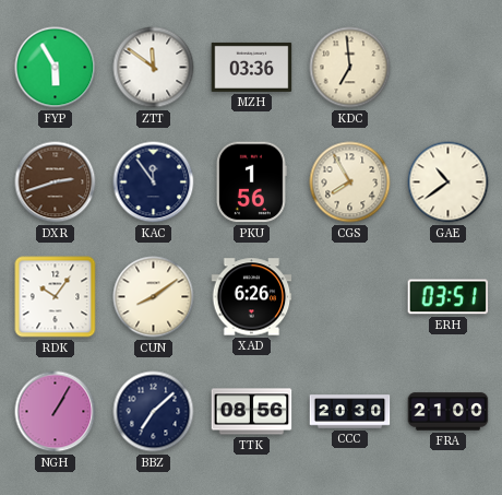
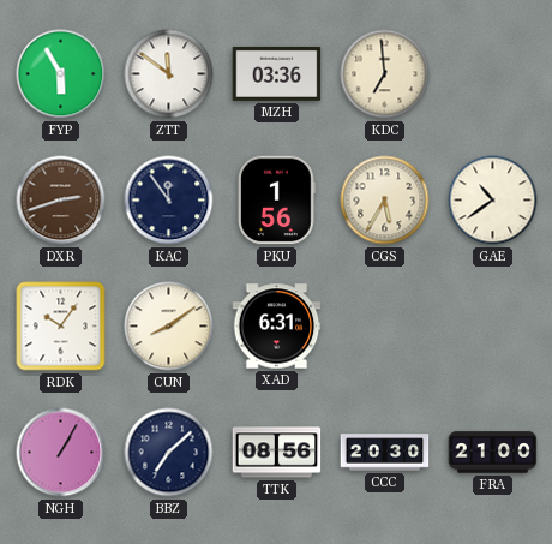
CGS: 7:55 -> 5:35
XAD: 6:26 -> 6:31
ERH: 03:51 -> none
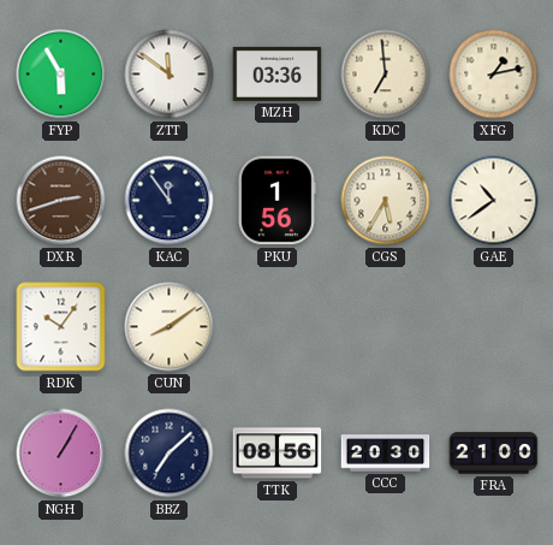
XFG: none -> 1:13
XAD: 6:31 -> none
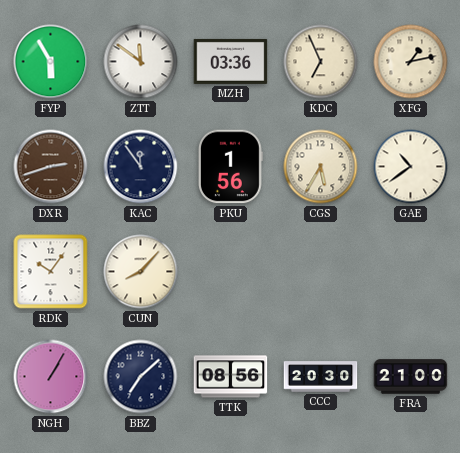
KDC: 6:59 -> 6:56
CUN: 8:09 -> 8:07
